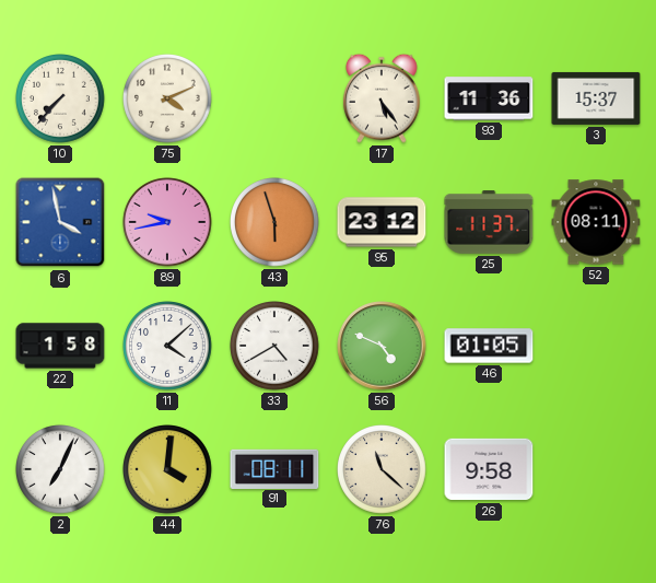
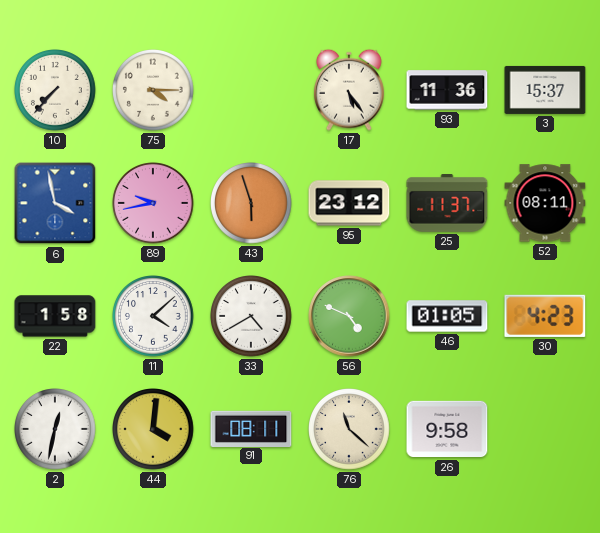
75: 4:11 -> 4:15
30: none -> 4:23
2: 7:04 -> 12:32
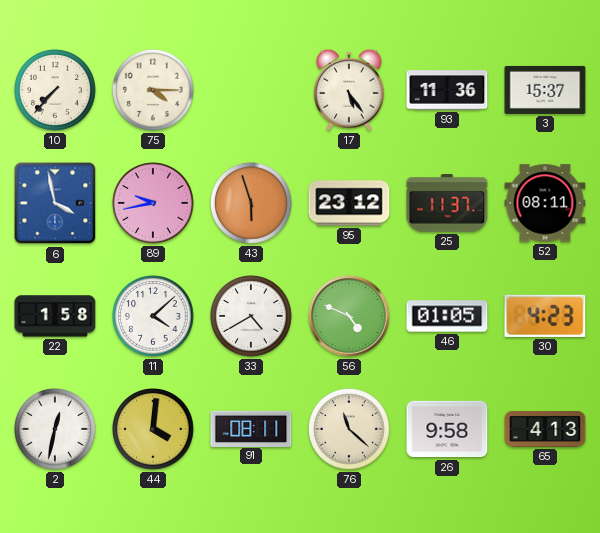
65: none -> 4:13
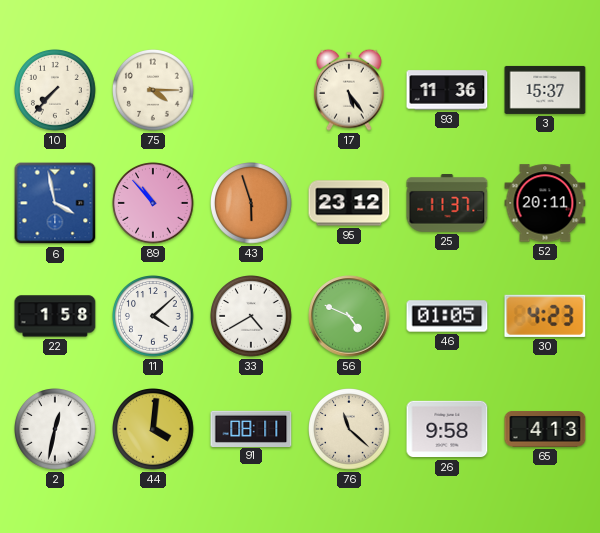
89: 9:43 -> 10:53
52: 08:11 -> 20:11
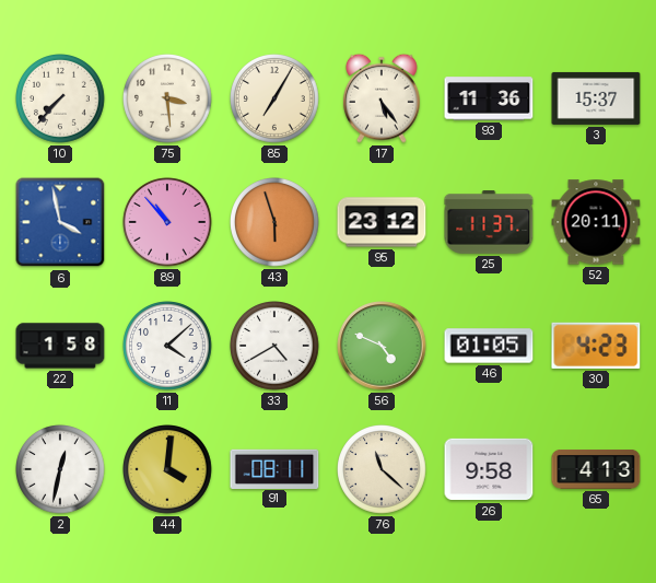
75: 4:15 -> 3:29
85: none -> 7:05
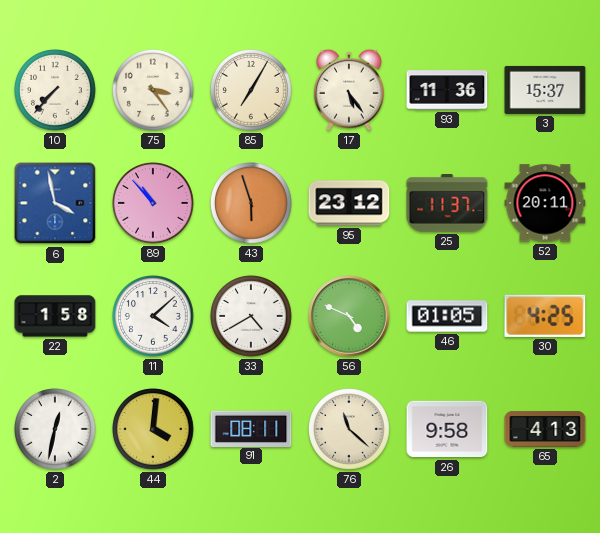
75: 3:29 -> 3:24
30: 4:23 -> 4:25
